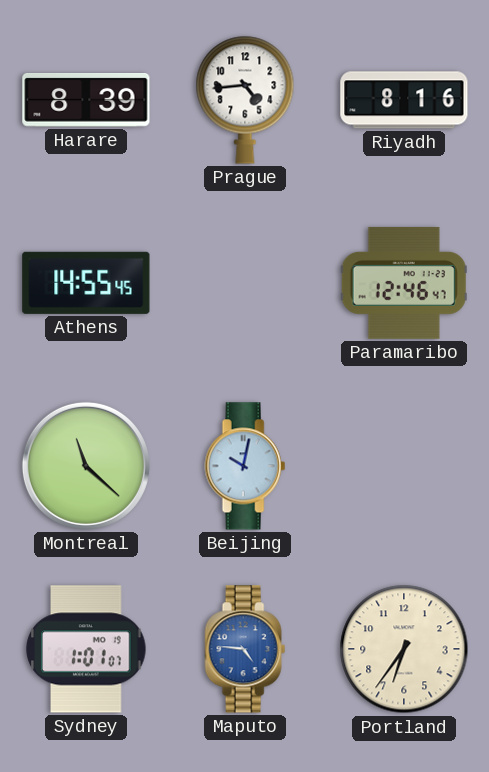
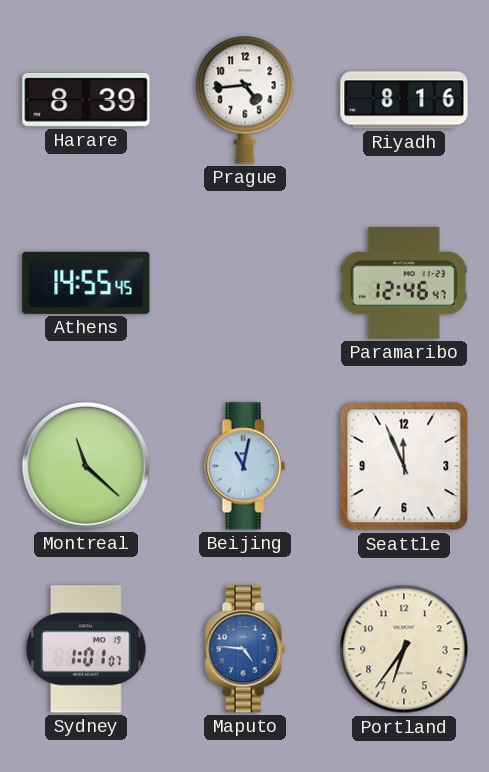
Beijing: 10:02 -> 11:02
Seattle: none -> 11:56
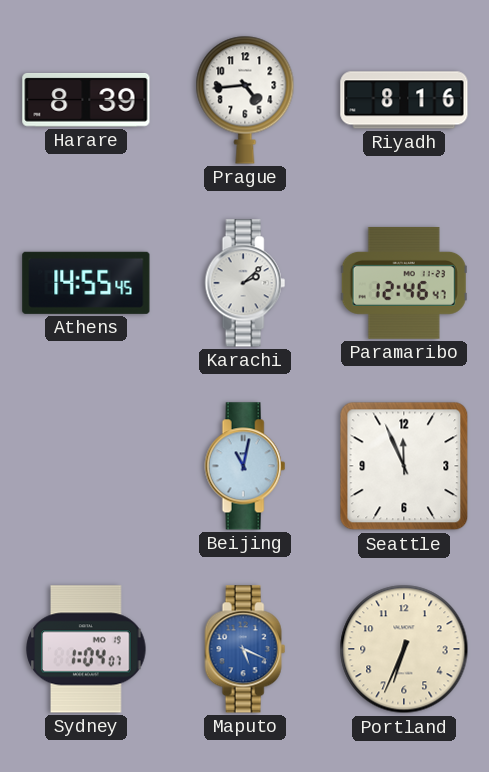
Karachi: none -> 2:08
Montreal: 11:22 -> none
Sydney: 1:01 -> 1:04
Maputo: 4:46 -> 5:19
Portland: 6:36 -> 6:34
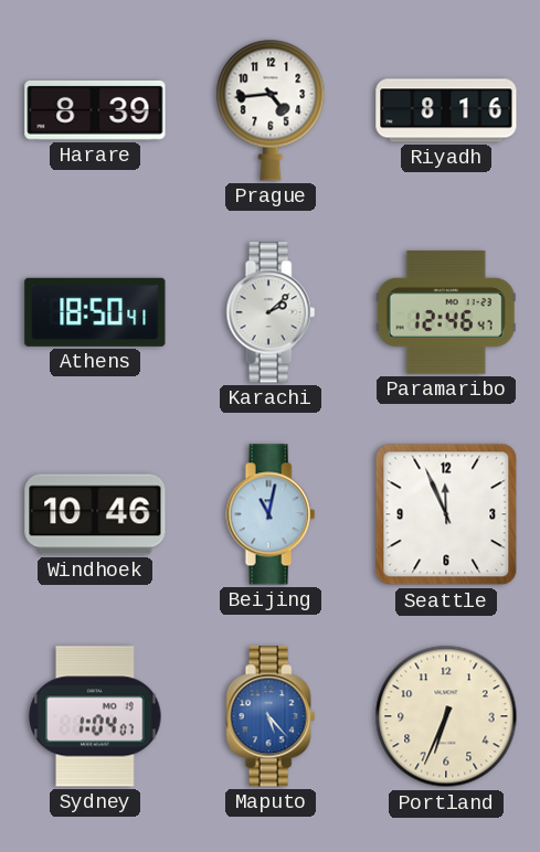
Athens: 14:55 -> 18:50
Windhoek: none -> 10:46
Maputo: 5:19 -> 5:23
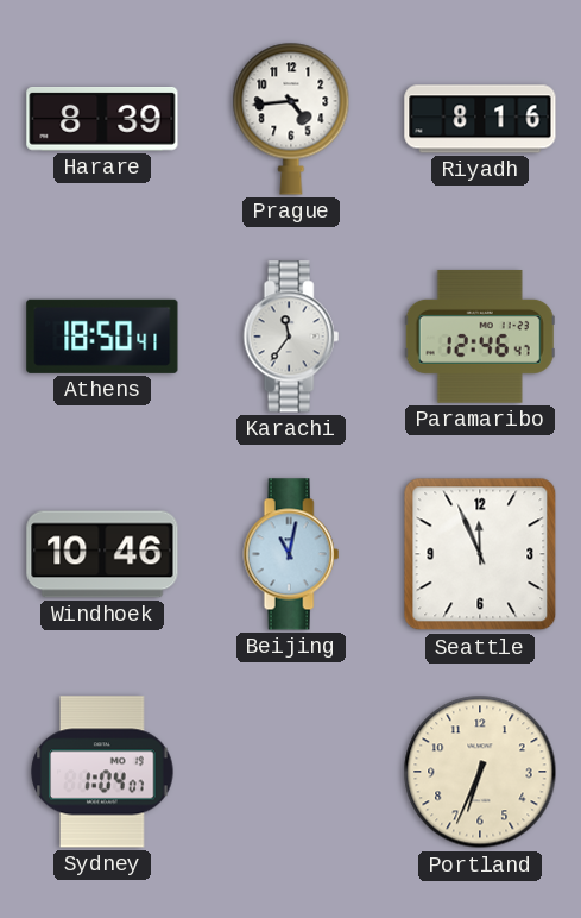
Karachi: 2:08 -> 11:36
Maputo: 5:23 -> none
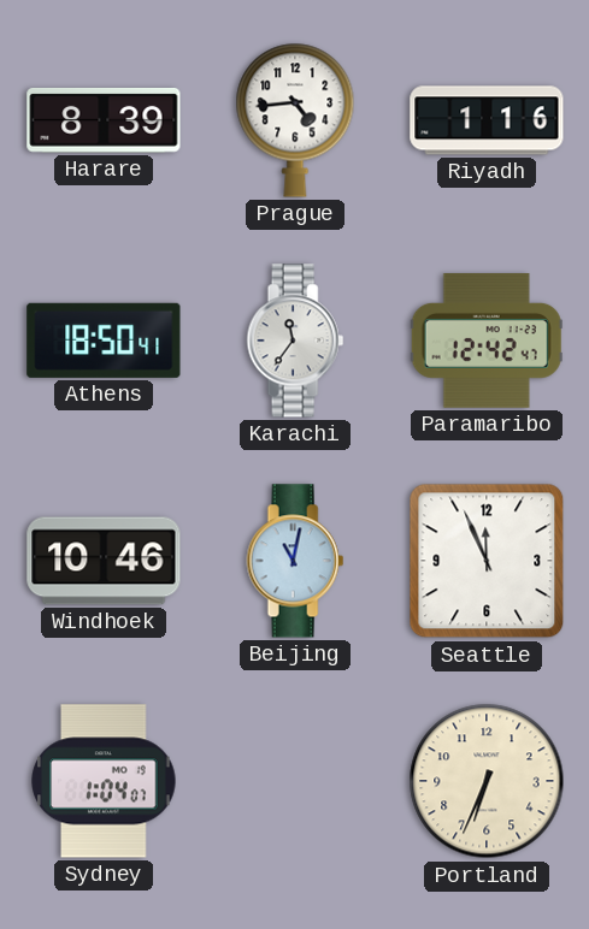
Riyadh: 8:16 -> 1:16
Paramaribo: 12:46 -> 12:42
